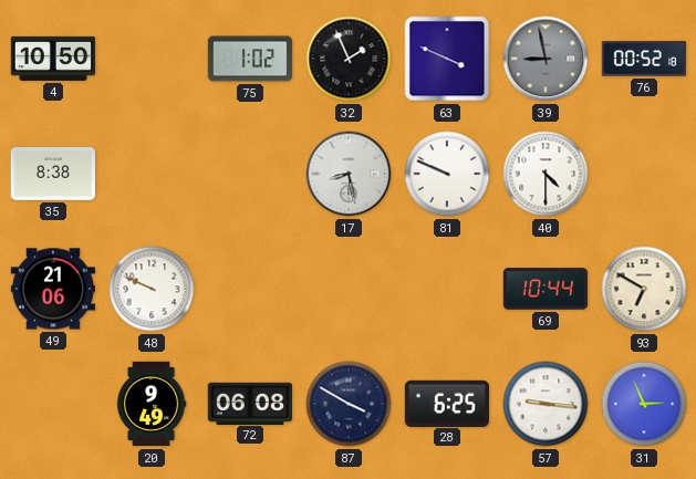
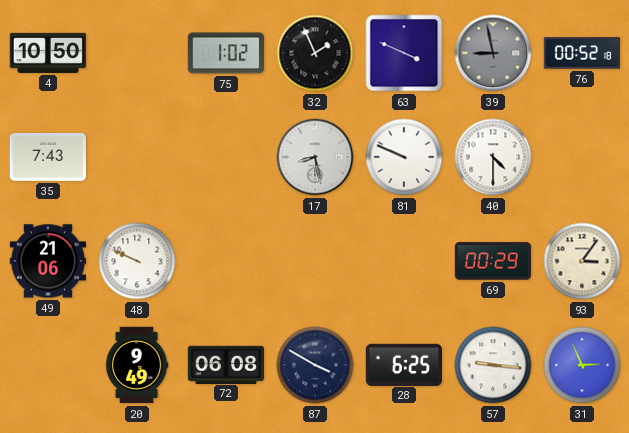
35: 8:38 -> 7:43
69: 10:44 -> 00:29
93: 6:50 -> 3:06
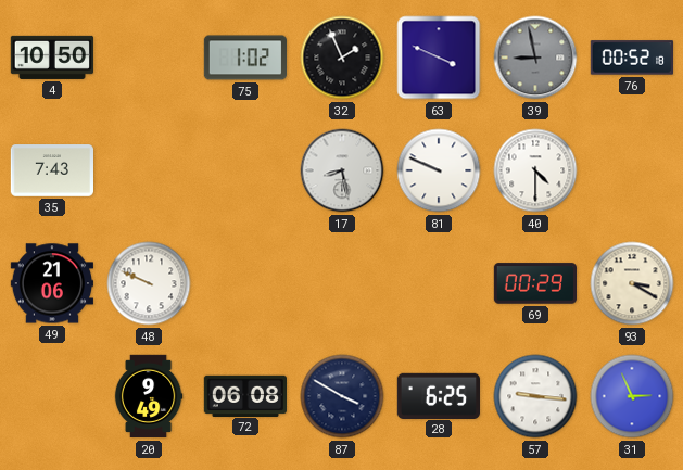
93: 3:06 -> 3:20
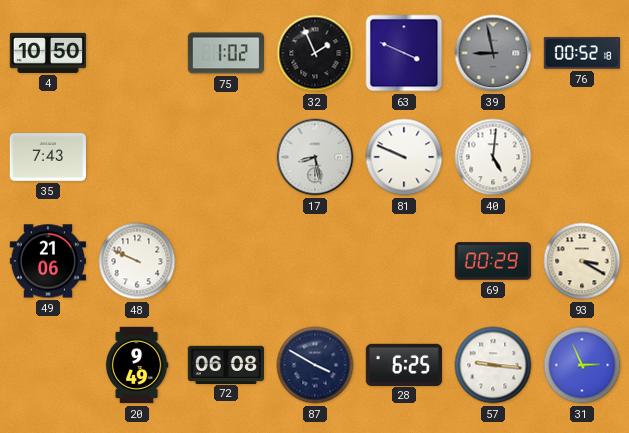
40: 4:30 -> 5:01
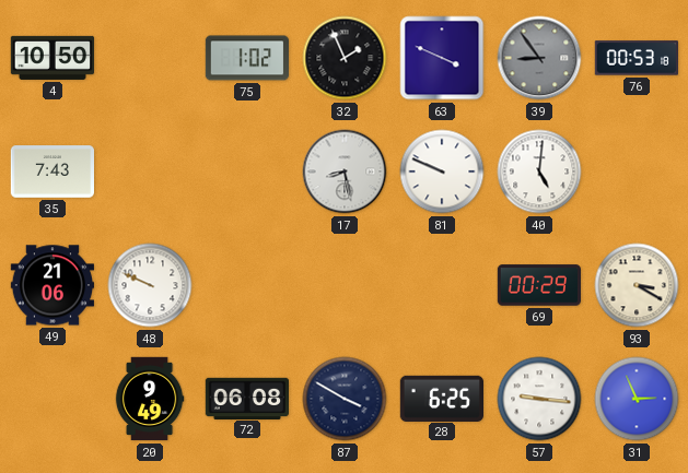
39: 8:58 -> 8:54
76: 00:52 -> 00:53
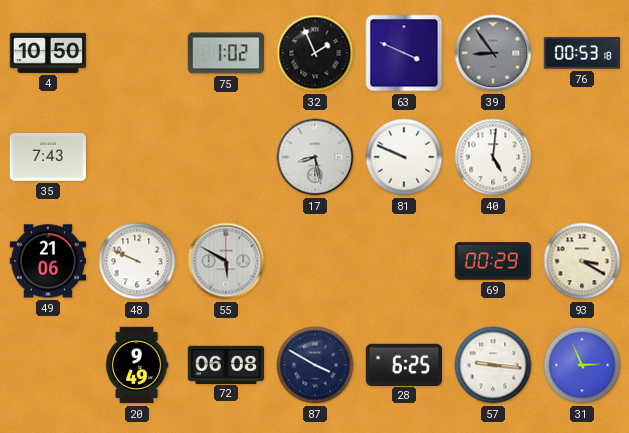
55: none -> 5:50
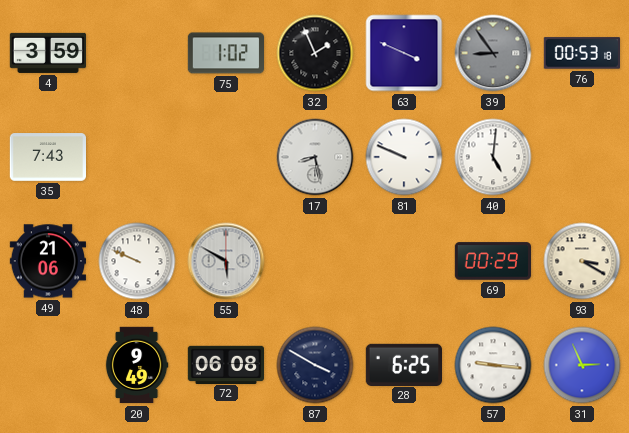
4: 10:50 -> 3:59
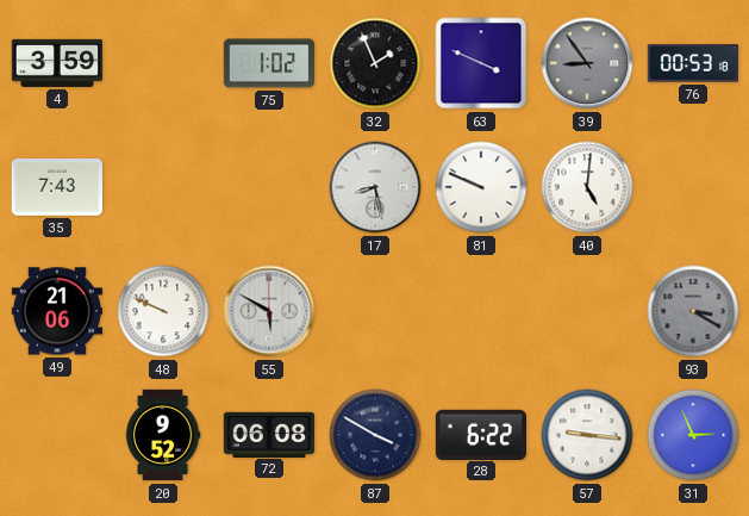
69: 00:29 -> none
93 dial: cream -> grey
20: 9:49 -> 9:52
28: 6:25 -> 6:22
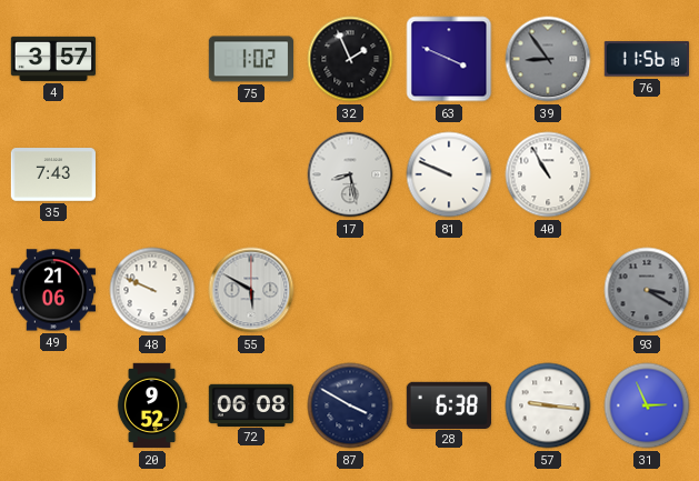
4: 3:59 -> 3:57
76: 00:53 -> 11:56
40: 5:01 -> 10:55
28: 6:22 -> 6:38
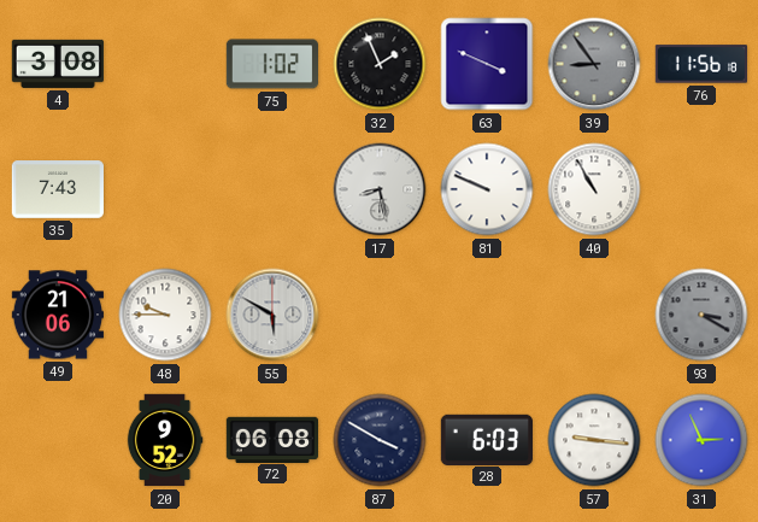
4: 3:57 -> 3:08
48: 9:49 -> 9:45
28: 6:38 -> 6:03
